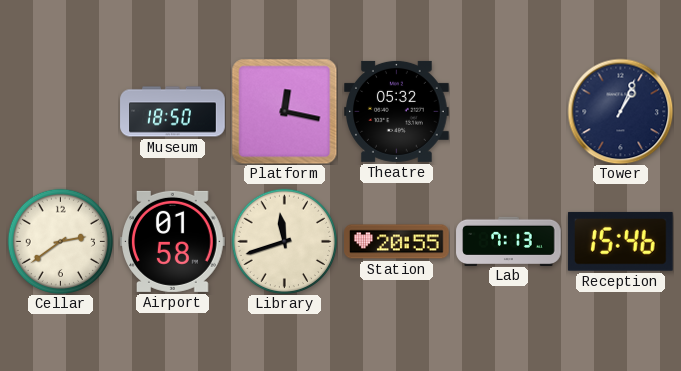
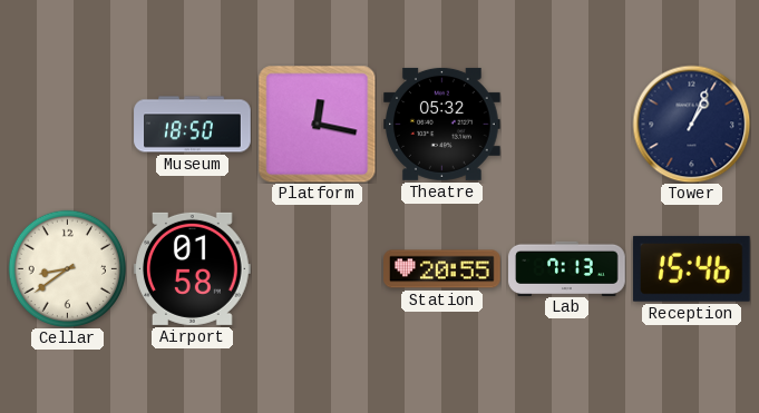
Cellar: 2:39 -> 8:39
Library: 11:42 -> none
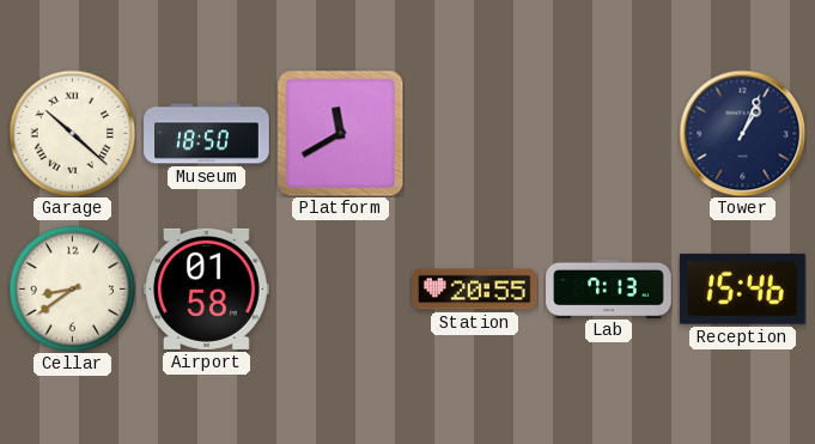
Garage: none -> 10:22
Platform: 12:17 -> 11:40
Theatre: 05:32 -> none
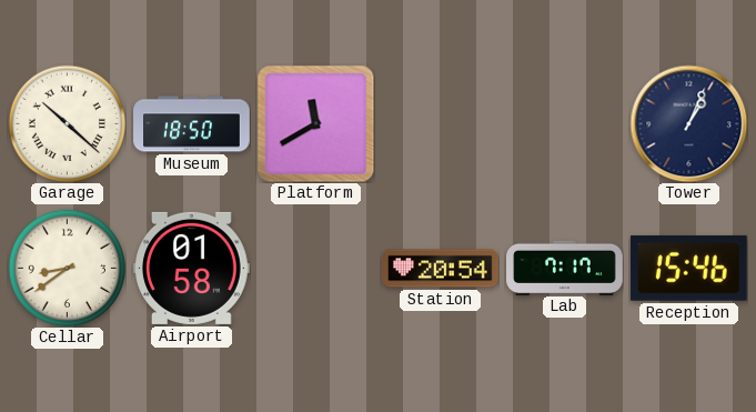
Station: 20:55 -> 20:54
Lab: 7:13 -> 7:17
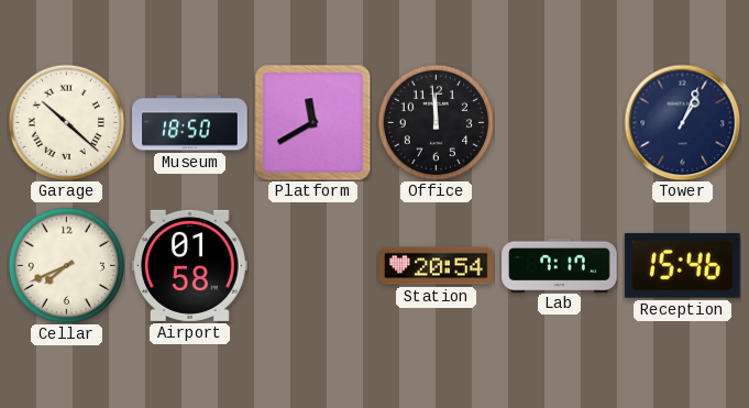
Office: none -> 11:59
Cellar: 8:39 -> 7:41
